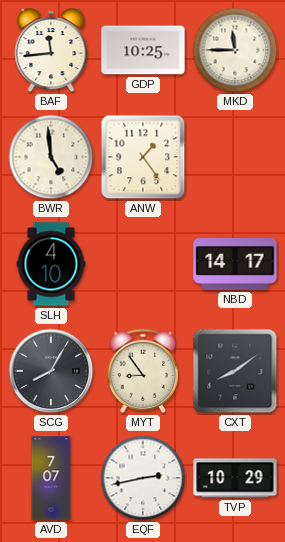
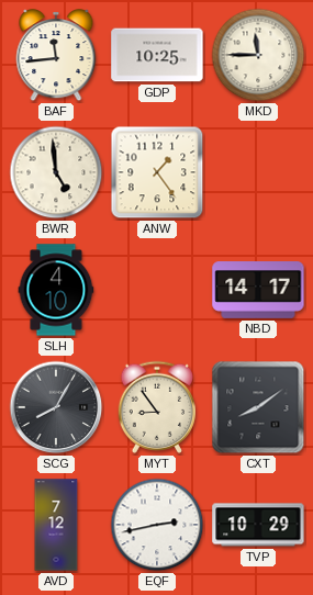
AVD: 7:07 -> 7:12
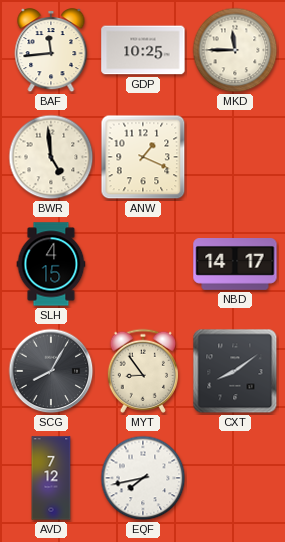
ANW: 1:24 -> 1:19
SLH: 4:10 -> 4:15
EQF: 2:43 -> 7:43
TVP: 10:29 -> none
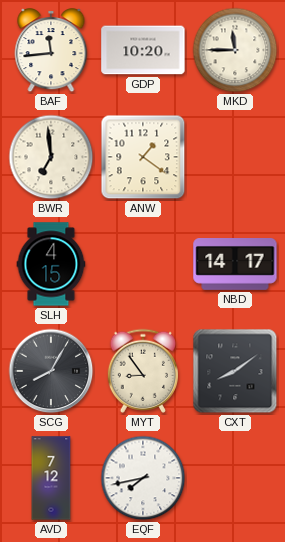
GDP: 10:25 -> 10:20
BWR: 4:59 -> 6:59
ANW: 1:19 -> 1:21
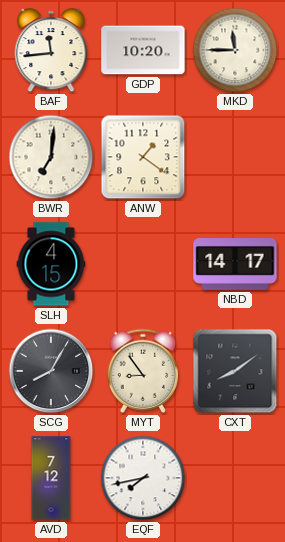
BWR: 6:59 -> 7:01
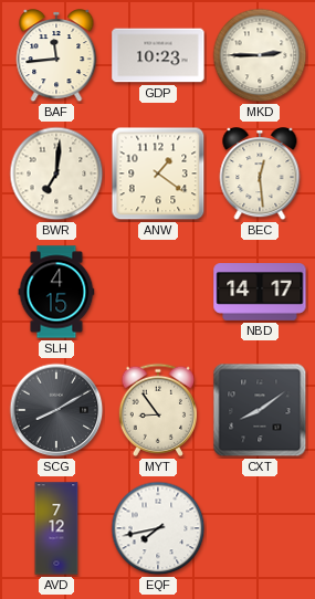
GDP: 10:20 -> 10:23
MKD: 11:45 -> 2:45
BEC: none -> 12:29
SCG: 8:05 -> 8:10
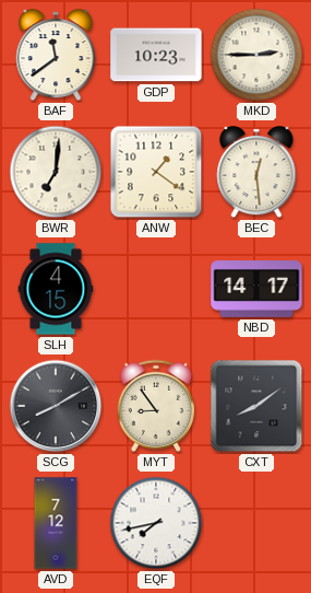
BAF: 11:44 -> 11:39
